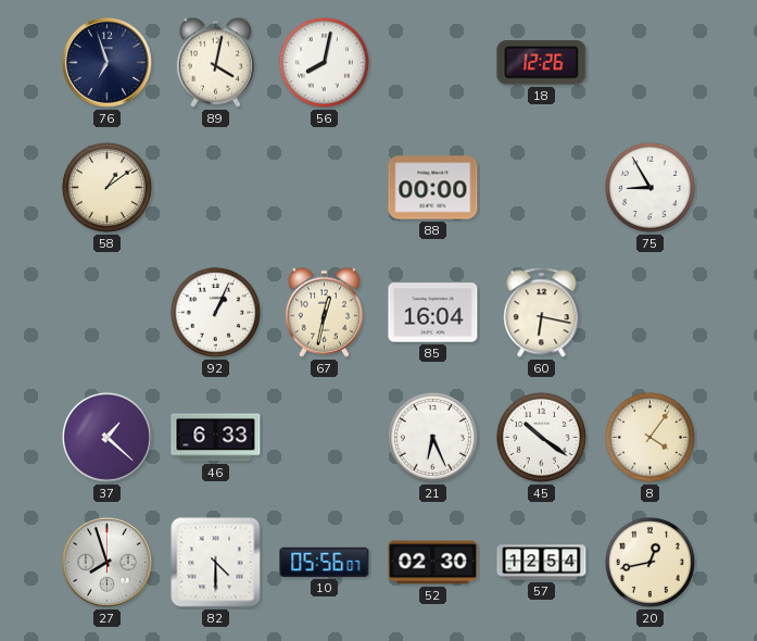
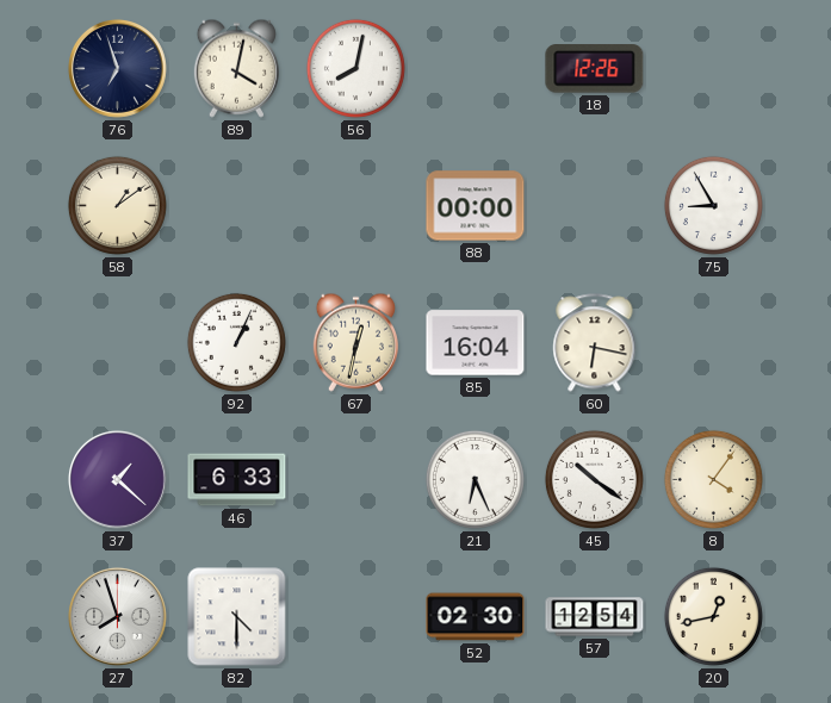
10: 05:56 -> none
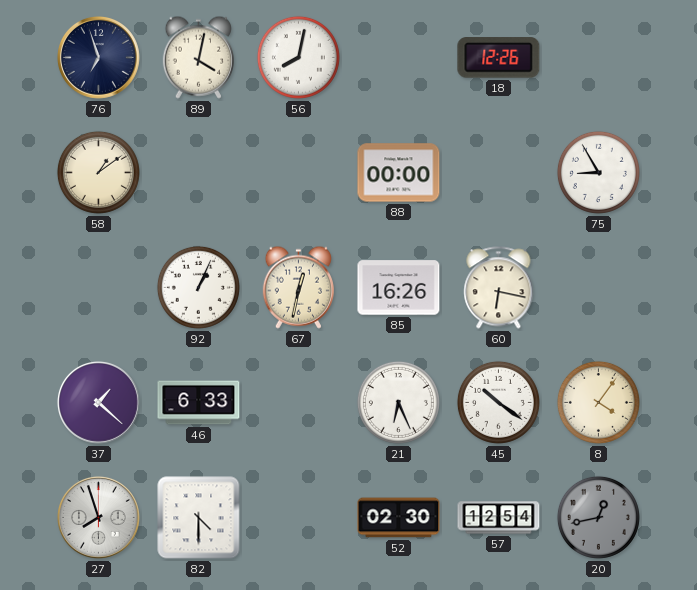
85: 16:04 -> 16:26
20 dial: cream -> grey
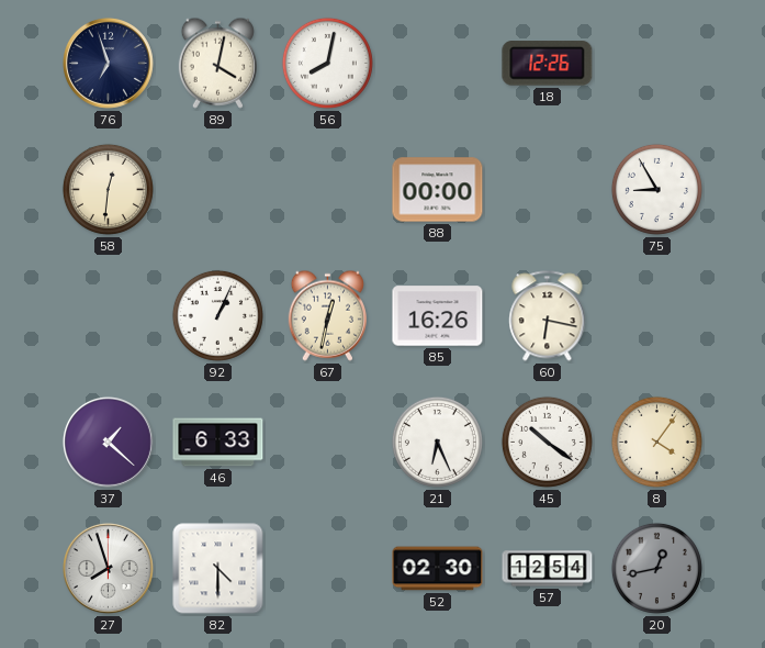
58: 1:09 -> 12:31
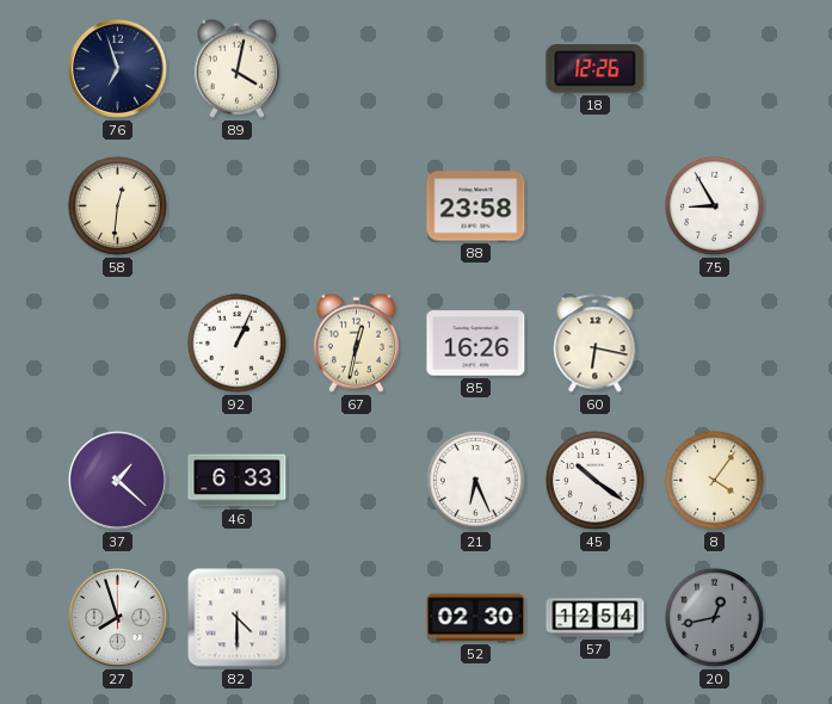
56: 8:02 -> none
88: 00:00 -> 23:58
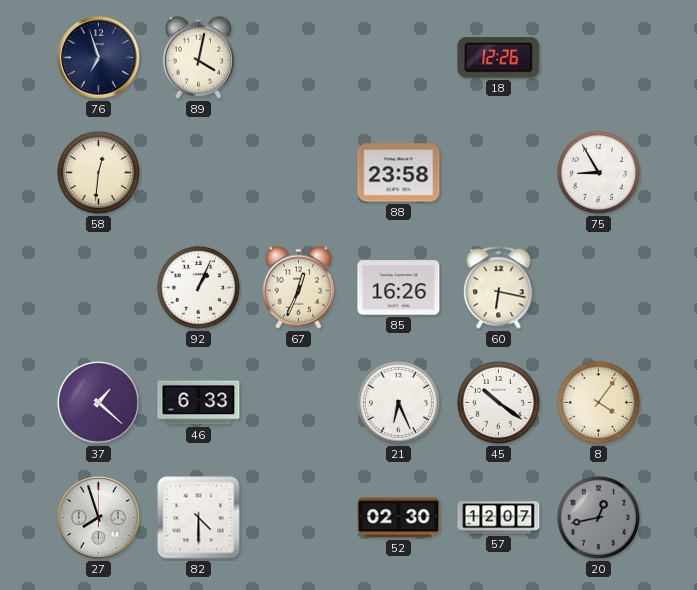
67: 12:32 -> 12:34
57: 12:54 -> 12:07
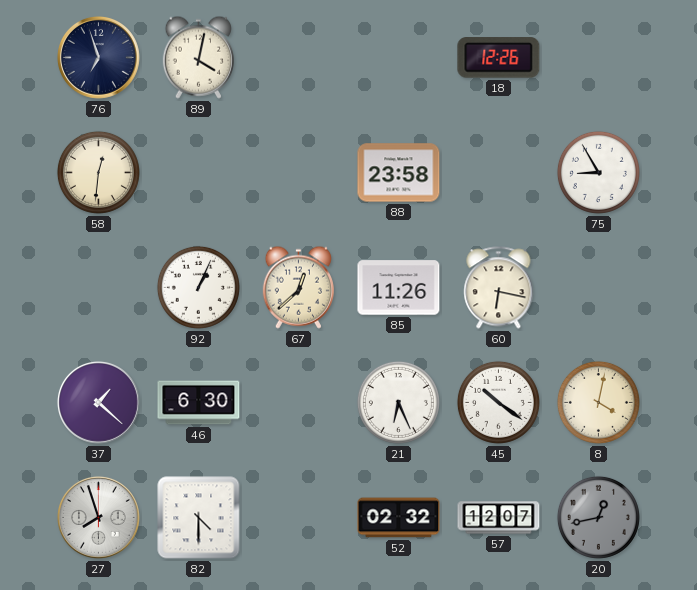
67: 12:34 -> 12:38
85: 16:26 -> 11:26
46: 6:33 -> 6:30
8: 4:06 -> 4:02
52: 02:30 -> 02:32
